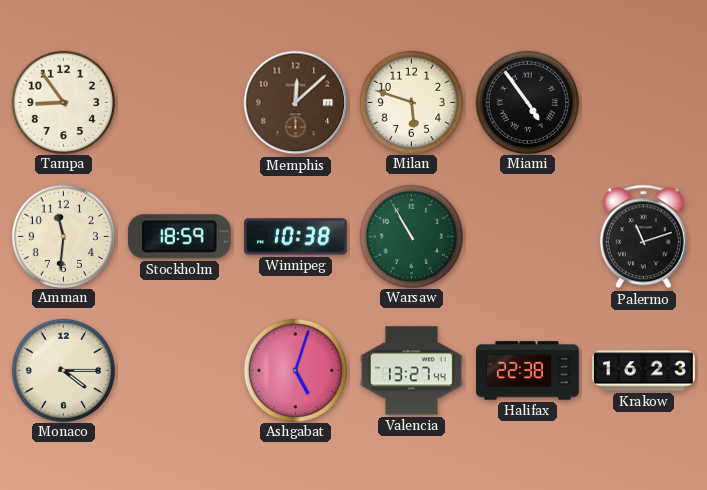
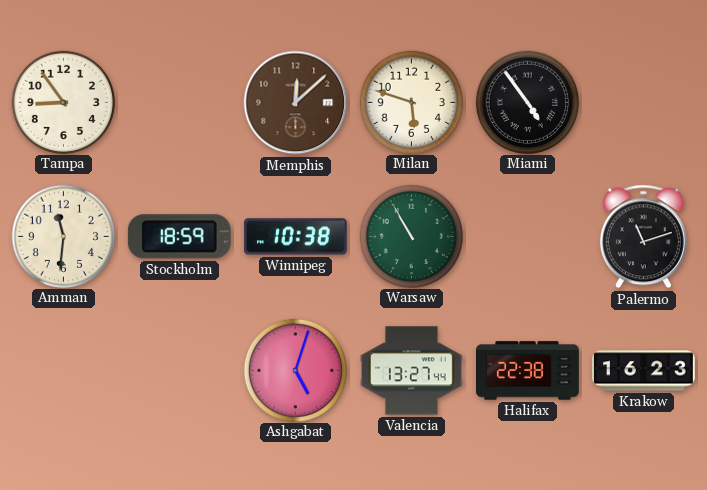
Monaco: 4:15 -> none
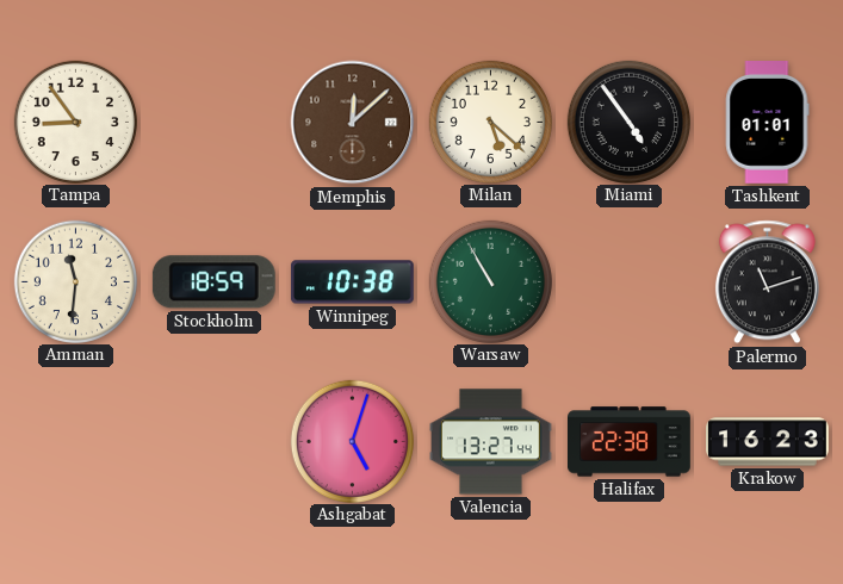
Milan: 5:48 -> 5:22
Tashkent: none -> 01:01
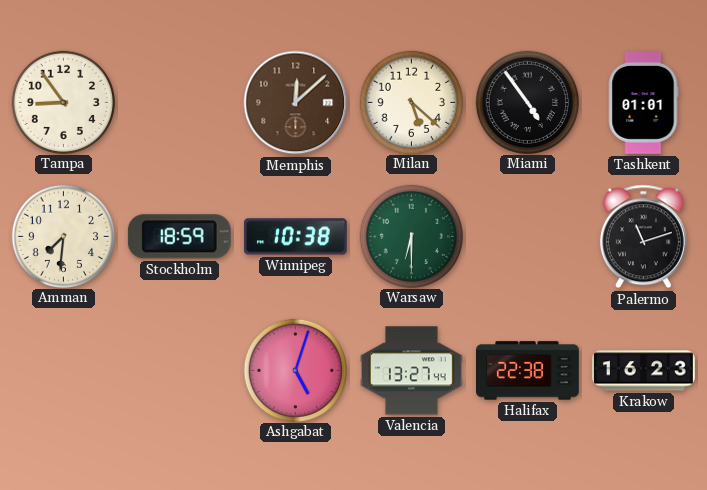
Amman: 11:31 -> 7:31
Warsaw: 10:55 -> 6:30
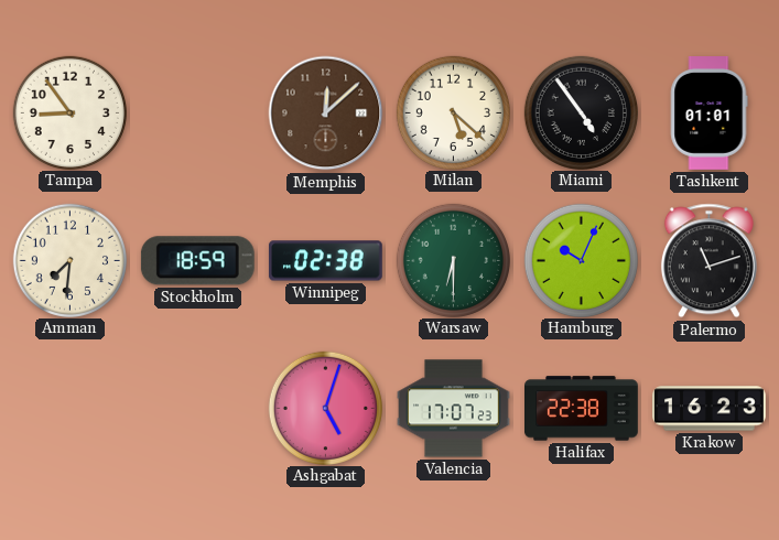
Winnipeg: 10:38 -> 02:38
Hamburg: none -> 10:04
Valencia: 13:27 -> 17:07
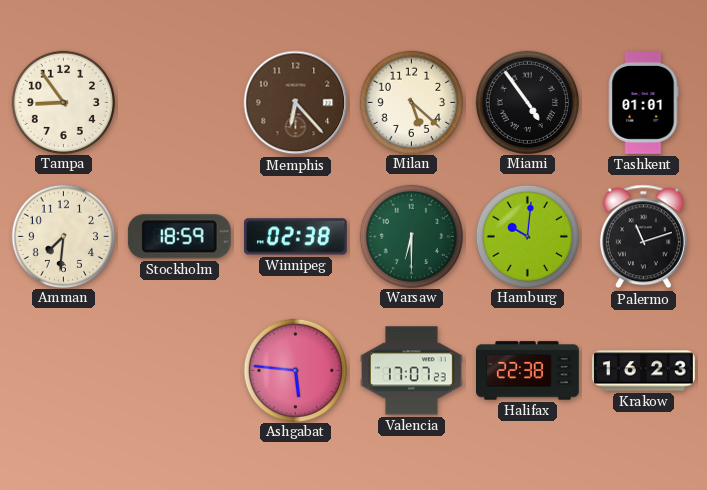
Memphis: 12:08 -> 6:23
Hamburg: 10:04 -> 10:01
Ashgabat: 5:03 -> 5:46
